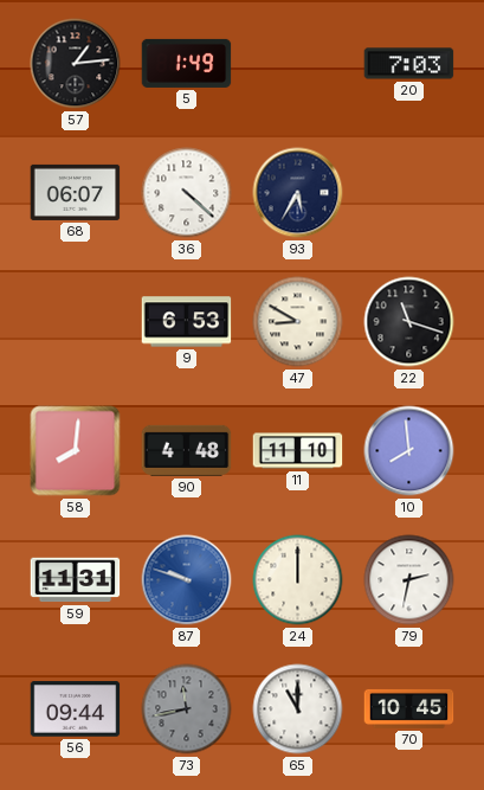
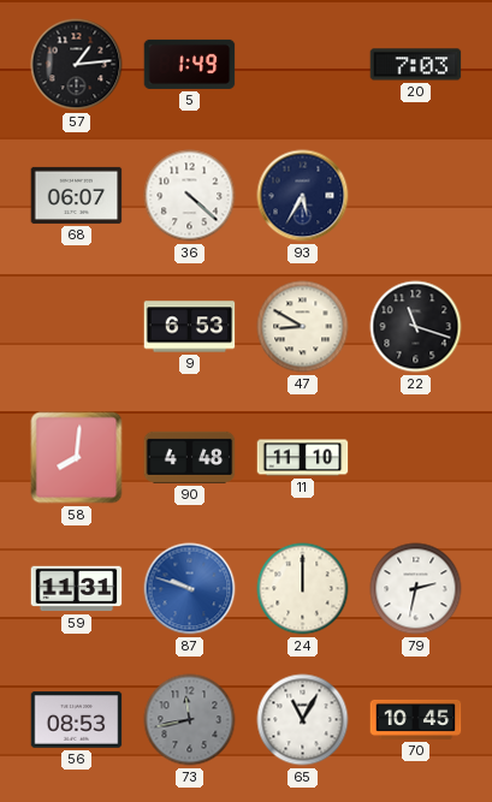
10: 7:59 -> none
56: 09:44 -> 08:53
65: 11:00 -> 11:05
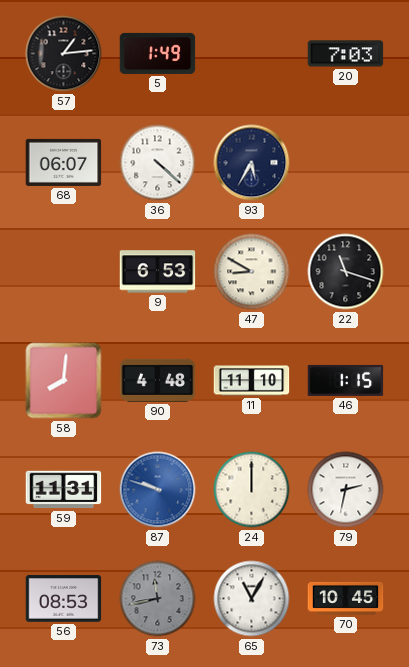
46: none -> 1:15
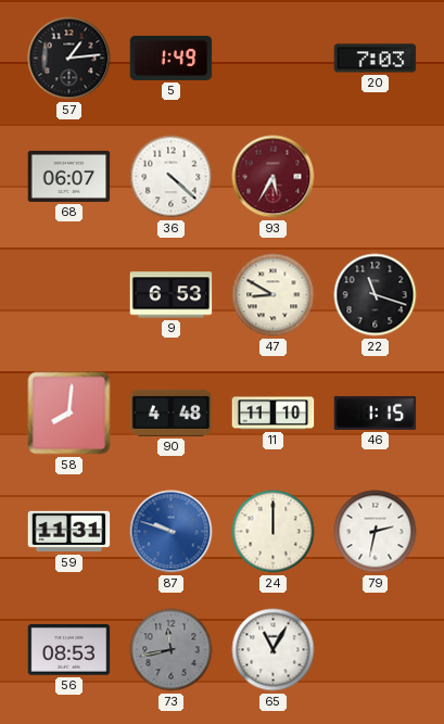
93 dial: navy -> burgundy
70: 10:45 -> none
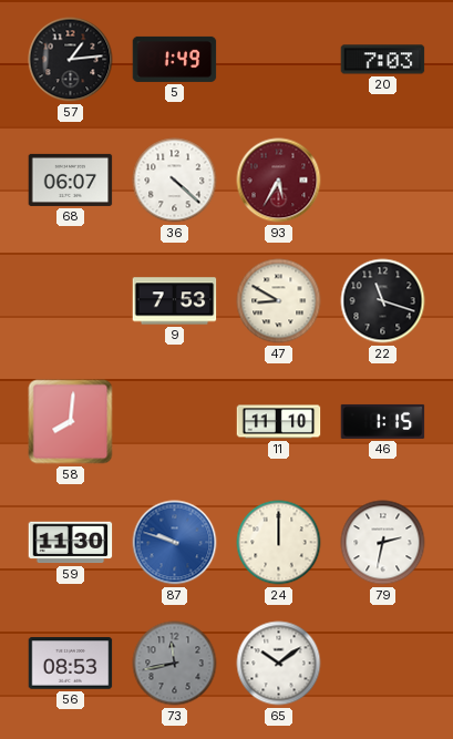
9: 6:53 -> 7:53
90: 4:48 -> none
59: 11:31 -> 11:30
65: 11:05 -> 10:09
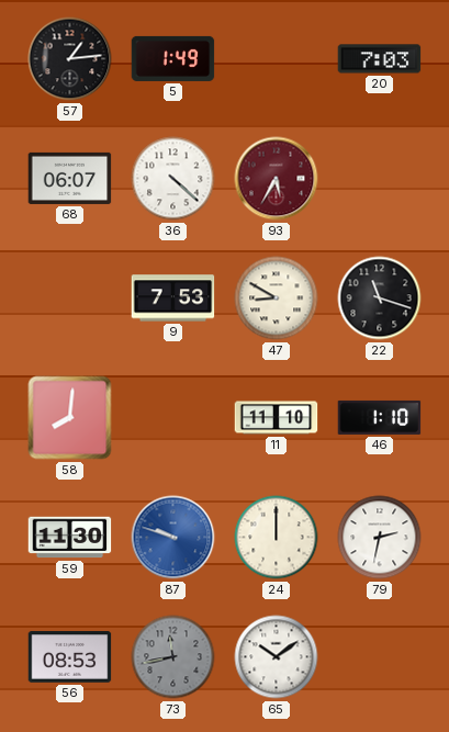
46: 1:15 -> 1:10
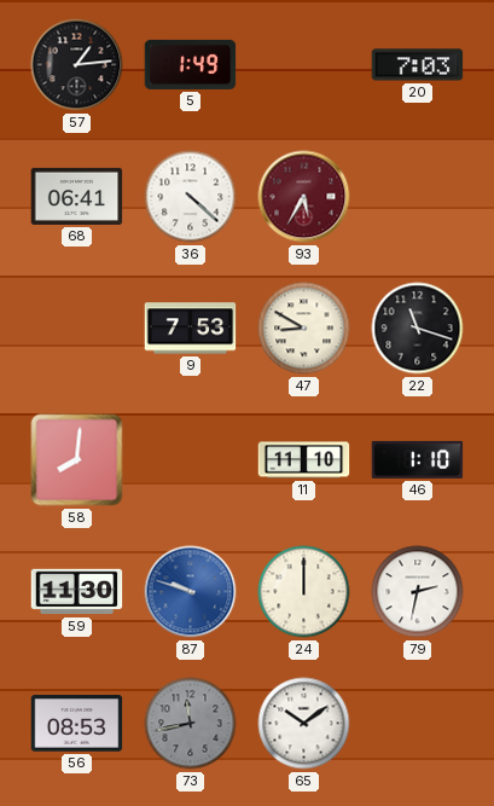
68: 06:07 -> 06:41
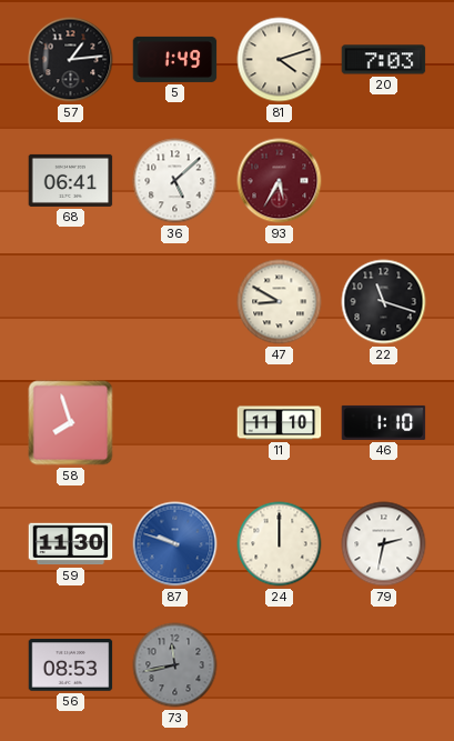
81: none -> 4:12
36: 4:22 -> 5:08
9: 7:53 -> none
58: 8:01 -> 7:57
65: 10:09 -> none
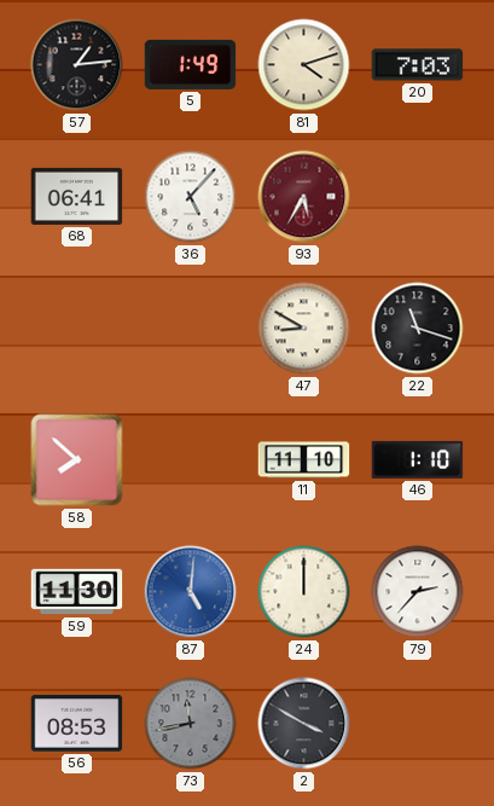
36: 5:08 -> 5:07
58: 7:57 -> 7:52
87: 9:48 -> 5:01
79: 2:32 -> 2:37
2: none -> 3:50
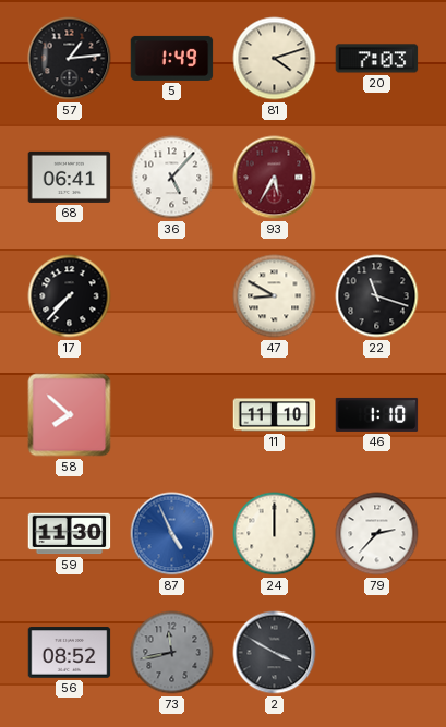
17: none -> 7:37
87: 5:01 -> 4:56
56: 08:53 -> 08:52
